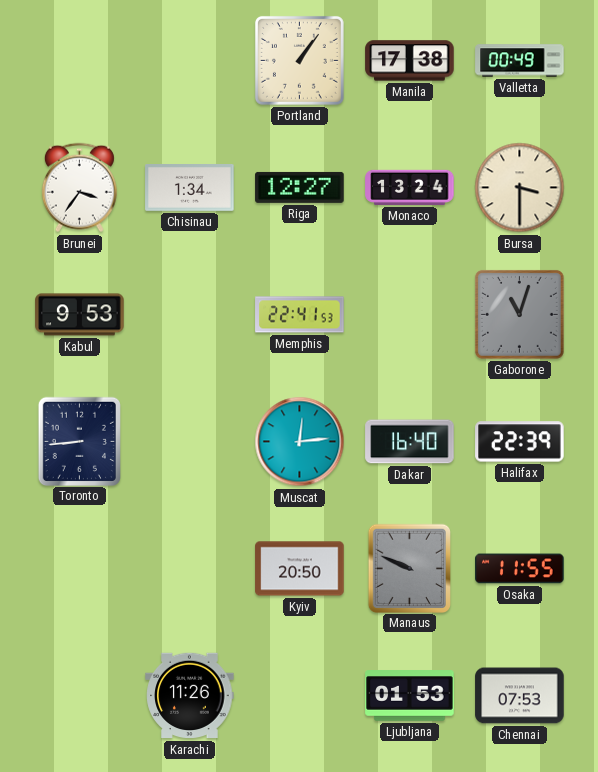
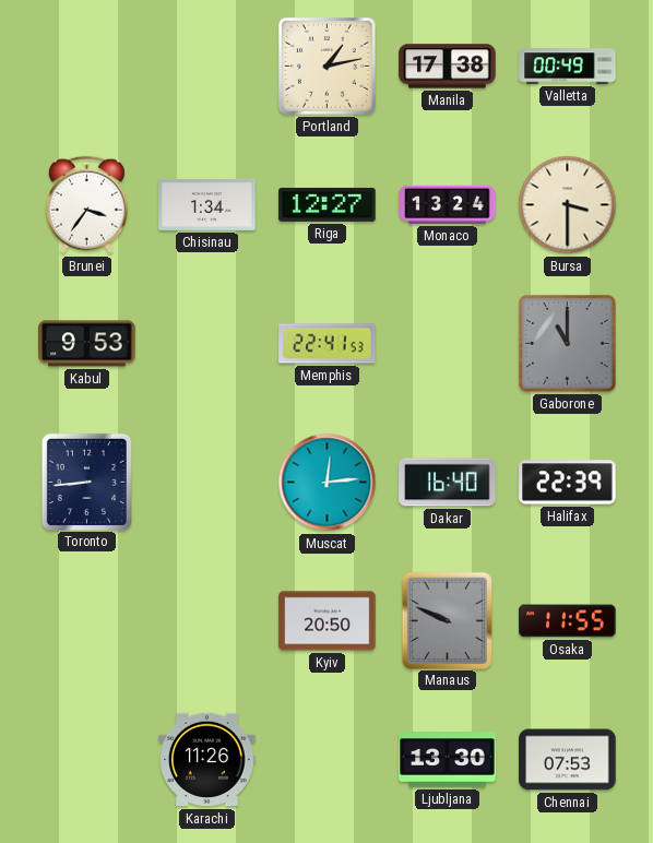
Portland: 1:06 -> 1:13
Gaborone: 11:03 -> 11:00
Ljubljana: 01:53 -> 13:30
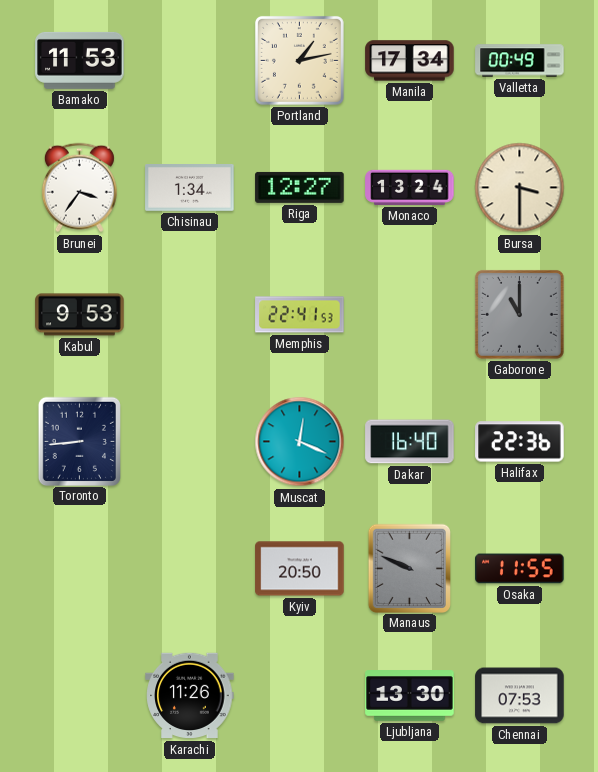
Bamako: none -> 11:53
Manila: 17:38 -> 17:34
Muscat: 12:14 -> 12:19
Halifax: 22:39 -> 22:36
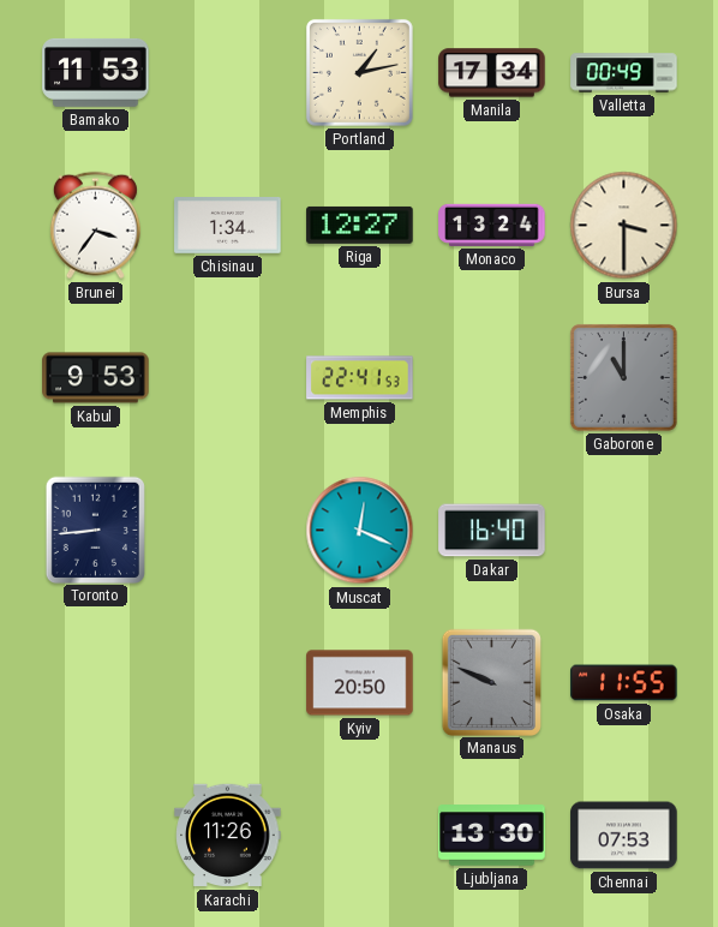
Halifax: 22:36 -> none
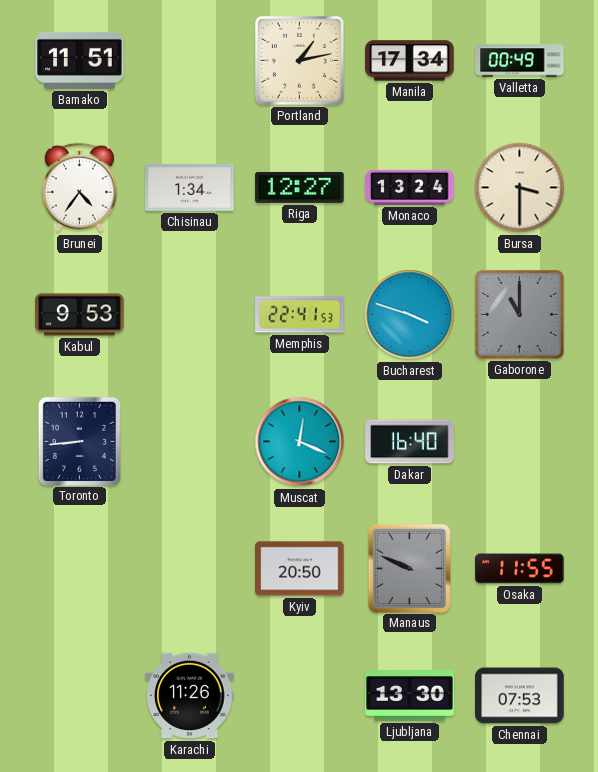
Bamako: 11:53 -> 11:51
Brunei: 3:36 -> 4:36
Bucharest: none -> 3:48
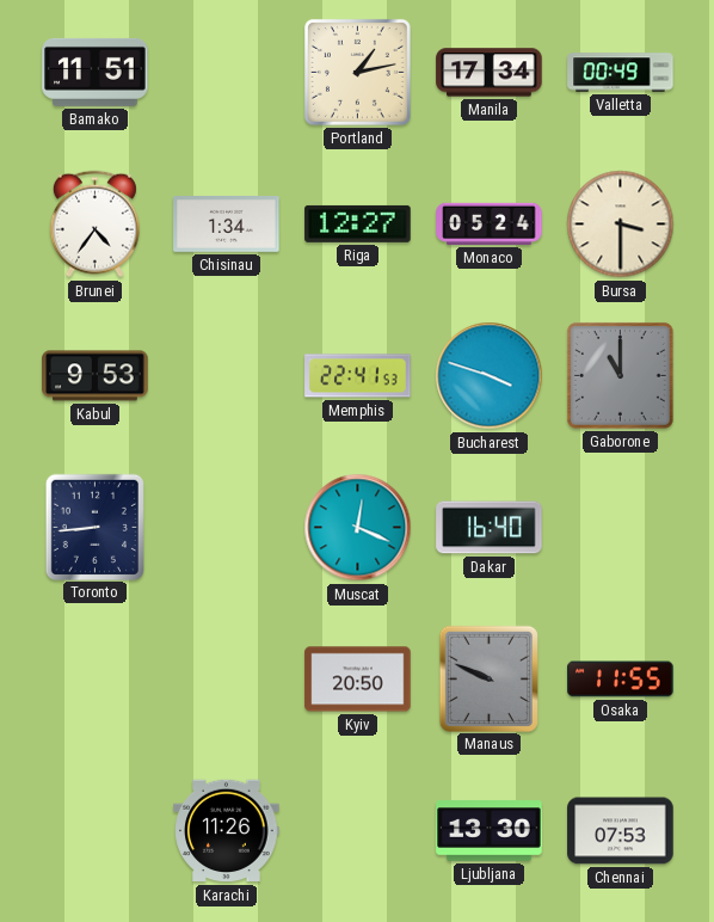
Monaco: 13:24 -> 05:24
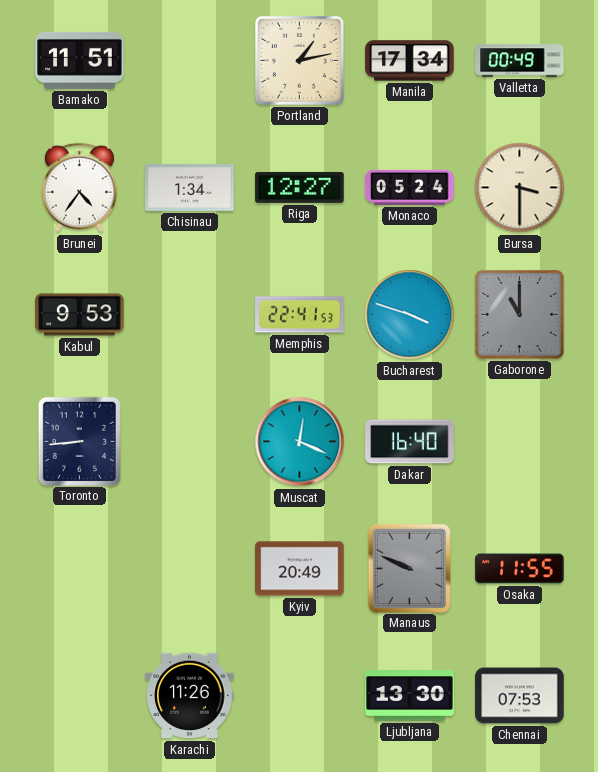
Kyiv: 20:50 -> 20:49
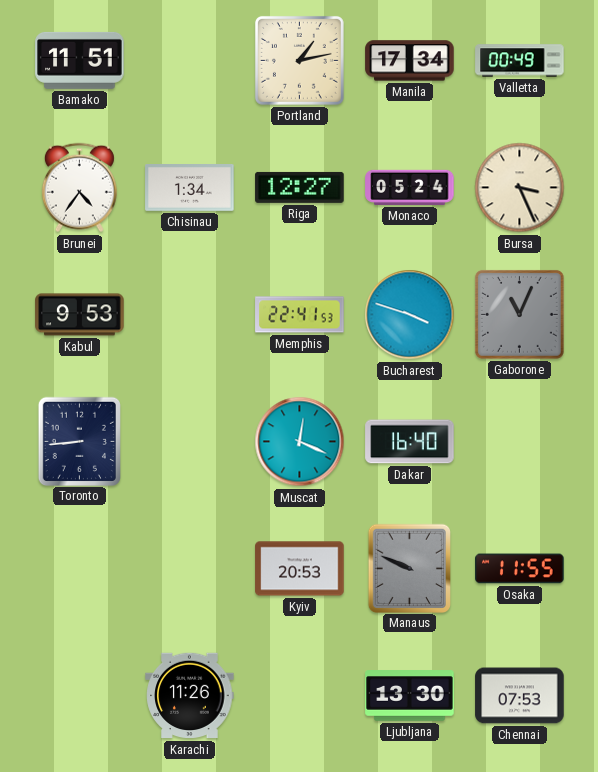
Bursa: 3:30 -> 3:26
Gaborone: 11:00 -> 11:04
Kyiv: 20:49 -> 20:53
